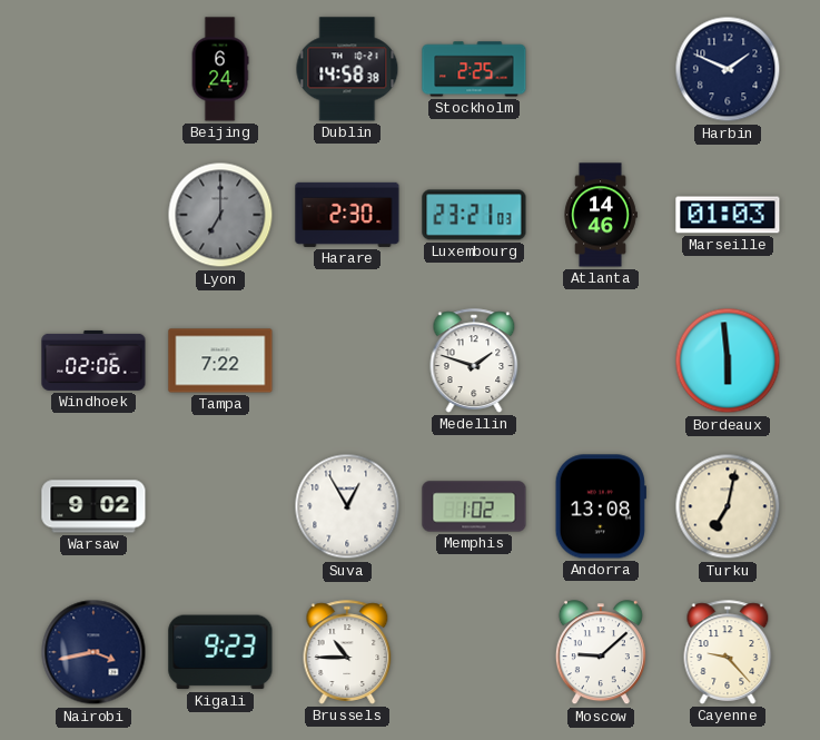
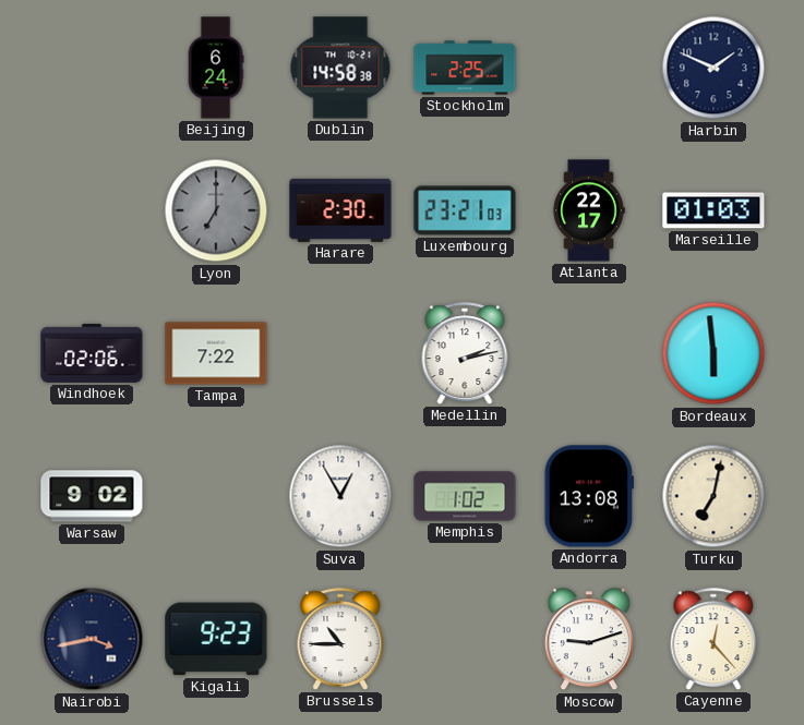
Atlanta: 14:46 -> 22:17
Medellin: 1:48 -> 2:13
Moscow: 9:08 -> 9:12
Cayenne: 9:23 -> 12:23
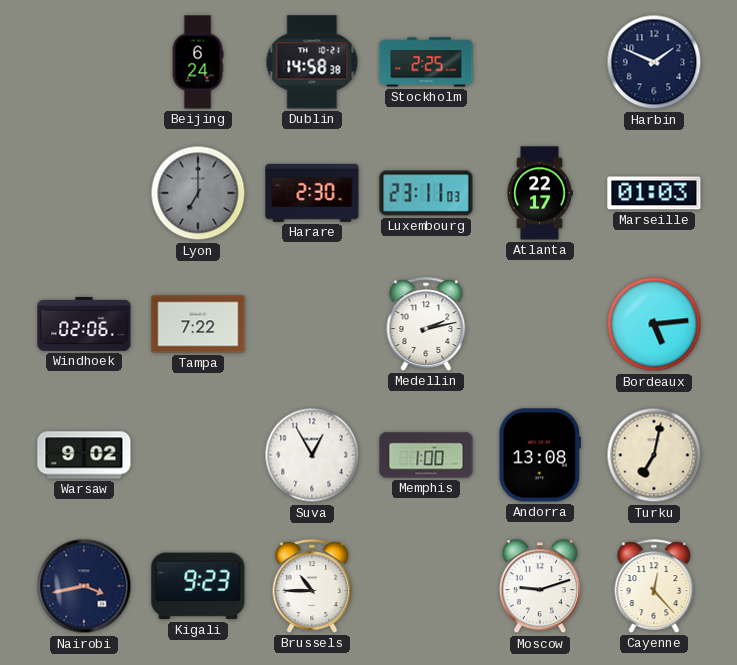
Luxembourg: 23:21 -> 23:11
Bordeaux: 5:59 -> 5:14
Memphis: 1:02 -> 1:00
